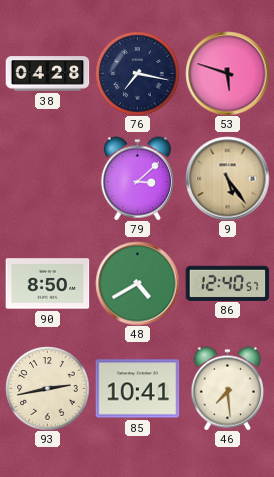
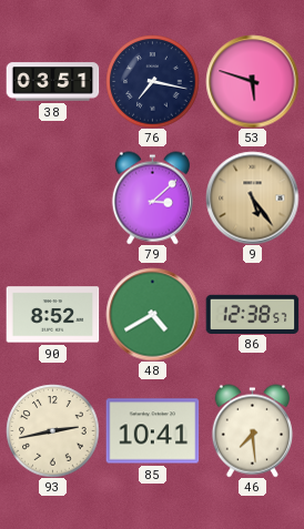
38: 04:28 -> 03:51
90: 8:50 -> 8:52
86: 12:40 -> 12:38
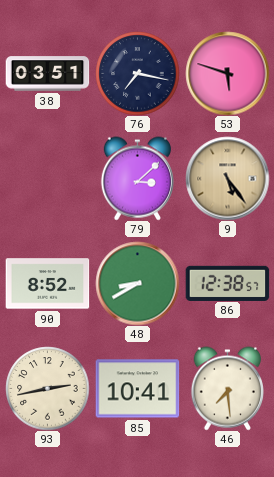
48: 4:40 -> 8:40
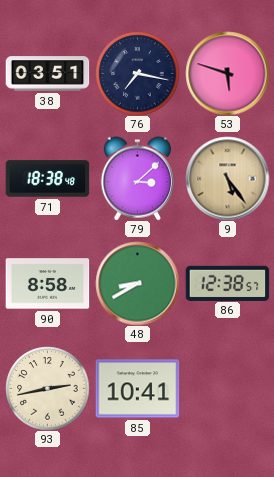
71: none -> 18:38
90: 8:52 -> 8:58
46: 7:29 -> none
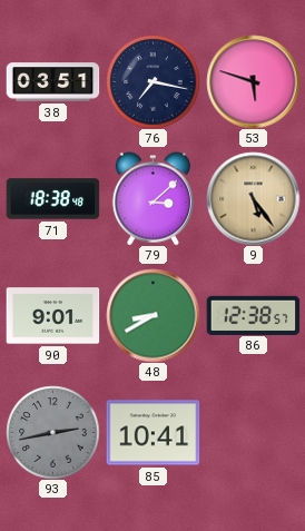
90: 8:58 -> 9:01
93 dial: cream -> grey
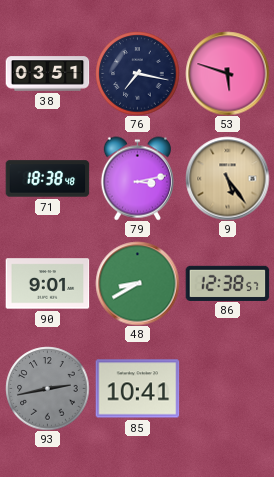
79: 3:08 -> 3:13
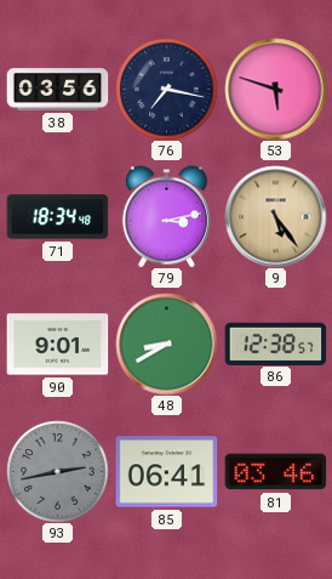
38: 03:51 -> 03:56
71: 18:38 -> 18:34
85: 10:41 -> 06:41
81: none -> 03:46
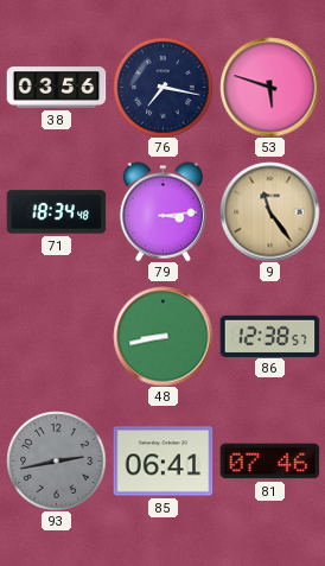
79: 3:13 -> 3:14
9: 5:24 -> 11:24
90: 9:01 -> none
48: 8:40 -> 8:43
81: 03:46 -> 07:46
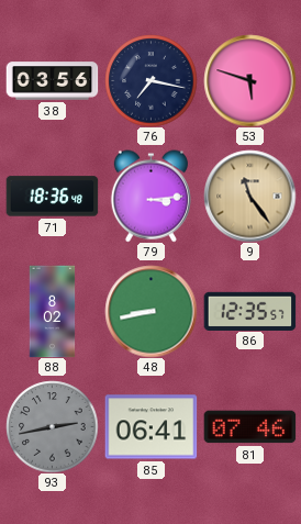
71: 18:34 -> 18:36
88: none -> 8:02
86: 12:38 -> 12:35
